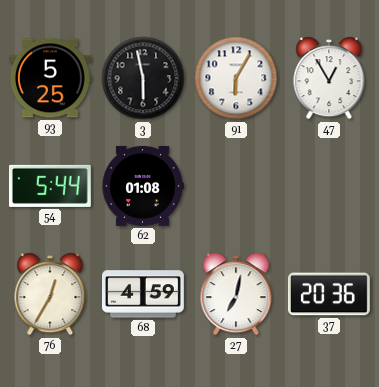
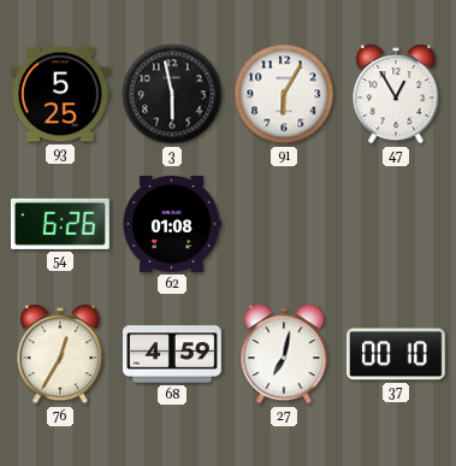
54: 5:44 -> 6:26
37: 20:36 -> 00:10
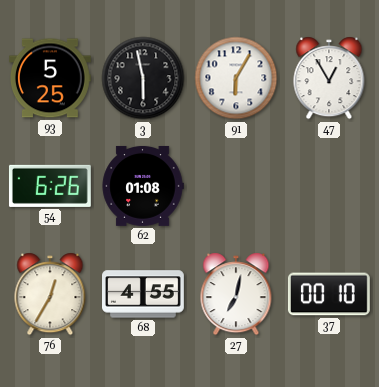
68: 4:59 -> 4:55
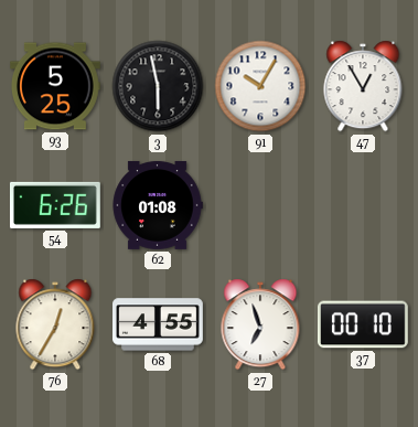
91: 6:05 -> 10:05
27: 7:02 -> 6:57
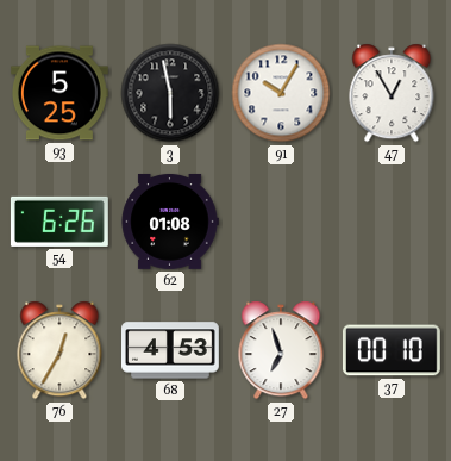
68: 4:55 -> 4:53
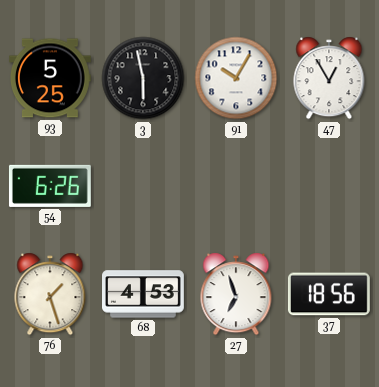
62: 01:08 -> none
76: 12:35 -> 1:27
37: 00:10 -> 18:56
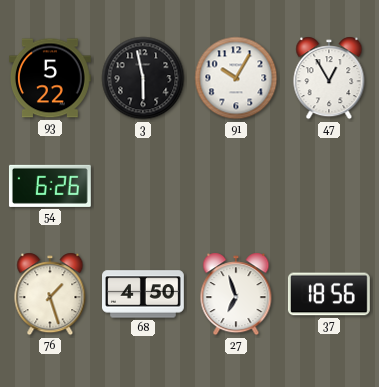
93: 5:25 -> 5:22
68: 4:53 -> 4:50
